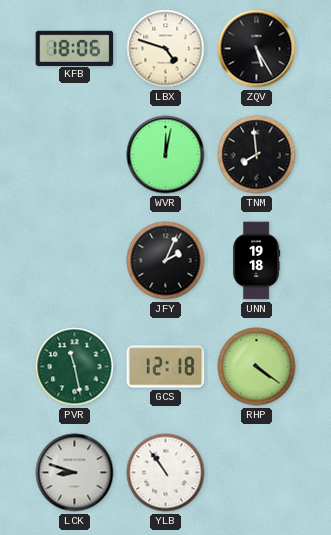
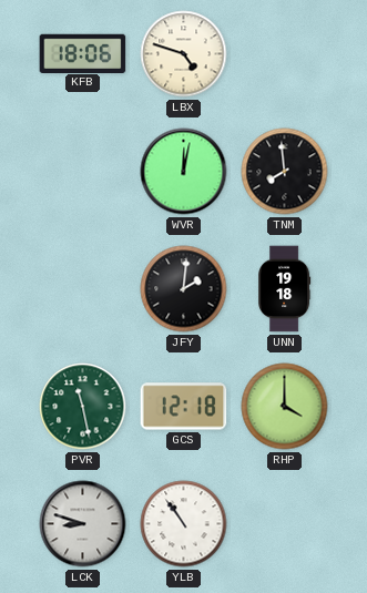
ZQV: 5:25 -> none
JFY: 2:04 -> 2:01
RHP: 4:21 -> 4:00
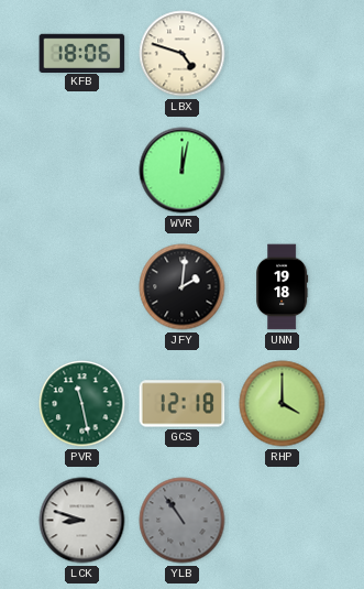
TNM: 7:59 -> none
YLB dial: white -> grey
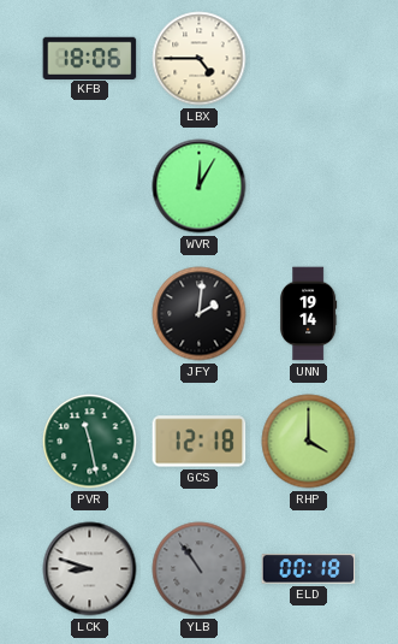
LBX: 4:48 -> 4:45
WVR: 12:02 -> 12:05
UNN: 19:18 -> 19:14
ELD: none -> 00:18
